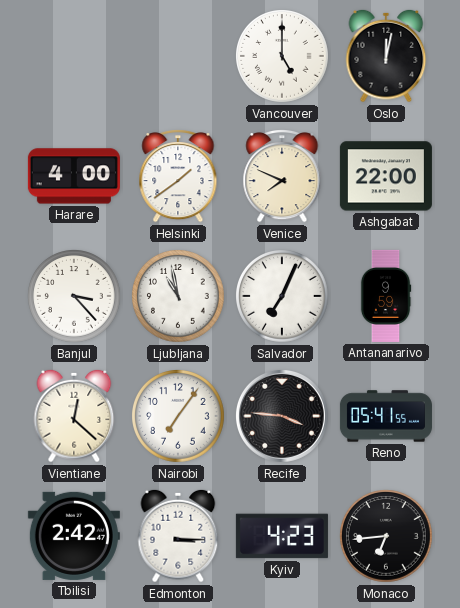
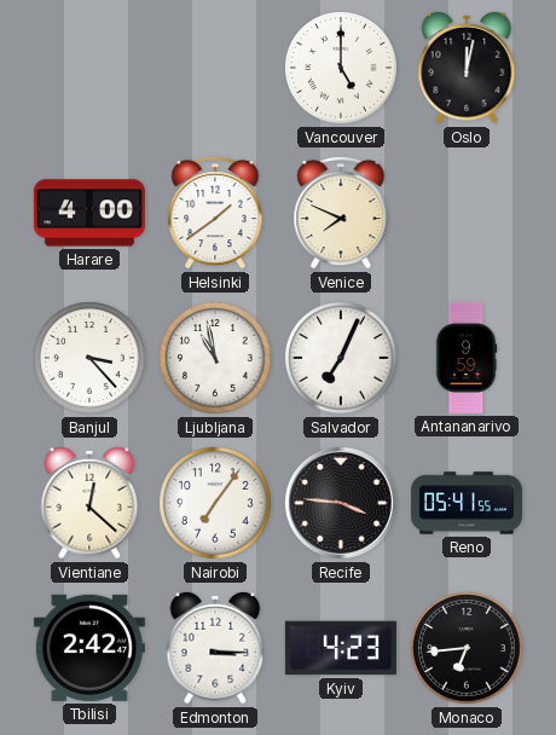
Ashgabat: 22:00 -> none
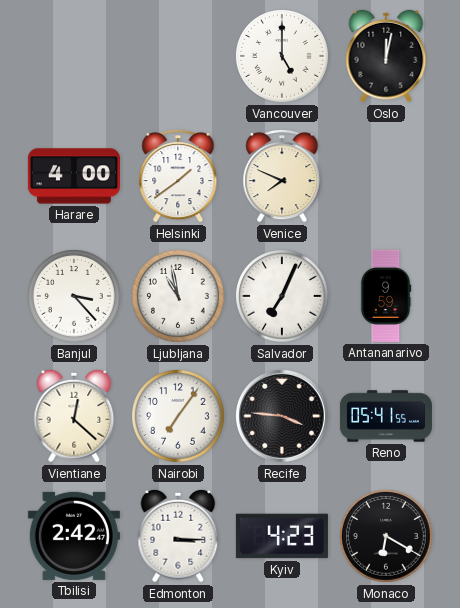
Monaco: 6:44 -> 6:20
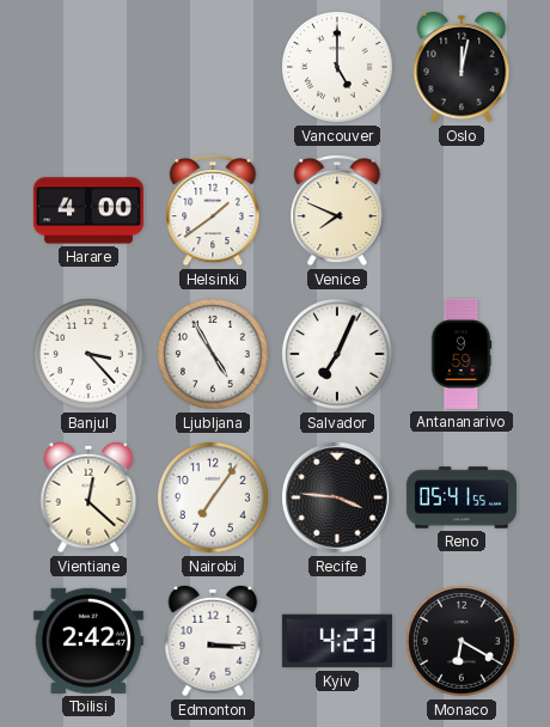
Ljubljana: 10:58 -> 4:55
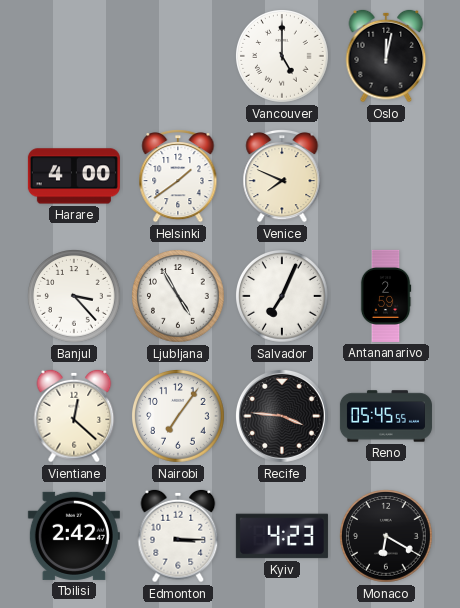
Antananarivo: 9:59 -> 2:59
Reno: 05:41 -> 05:45
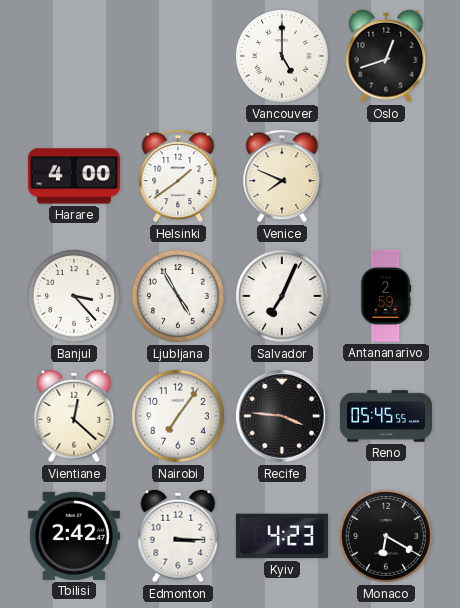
Oslo: 12:02 -> 12:42
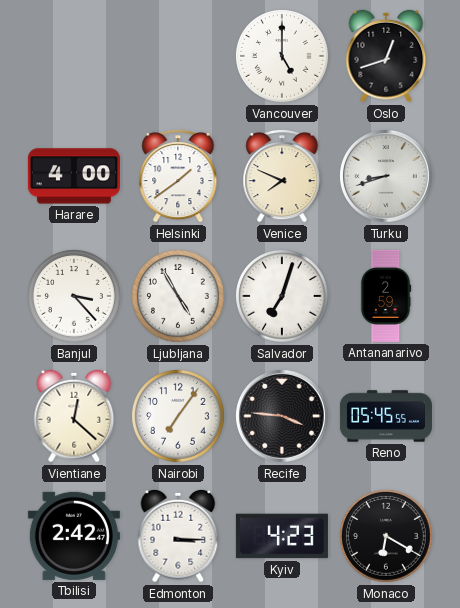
Turku: none -> 8:42
Salvador: 7:04 -> 7:03
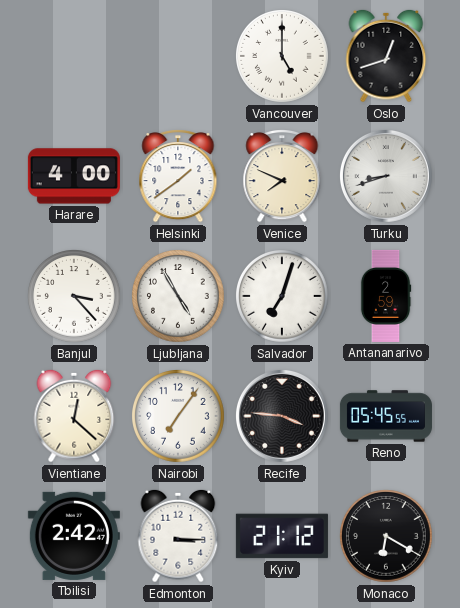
Kyiv: 4:23 -> 21:12
